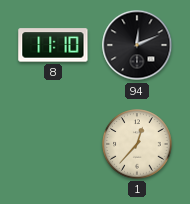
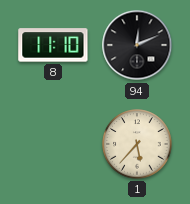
1: 12:37 -> 5:37
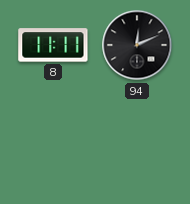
8: 11:10 -> 11:11
1: 5:37 -> none
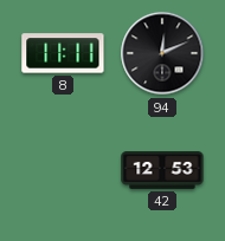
42: none -> 12:53
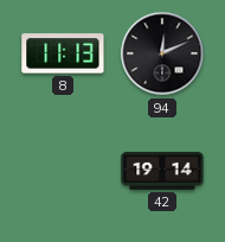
8: 11:11 -> 11:13
42: 12:53 -> 19:14
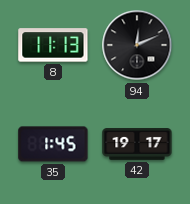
35: none -> 1:45
42: 19:14 -> 19:17
